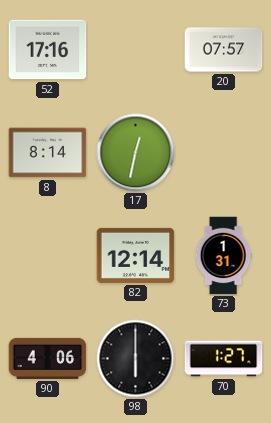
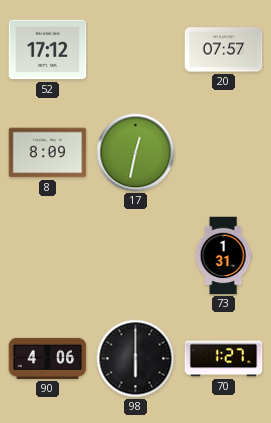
52: 17:16 -> 17:12
8: 8:14 -> 8:09
82: 12:14 -> none
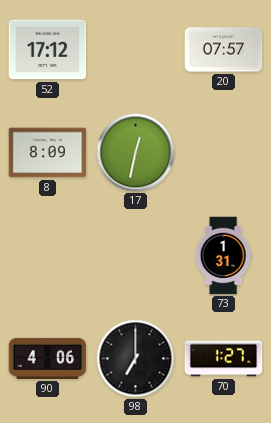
98: 6:00 -> 7:00
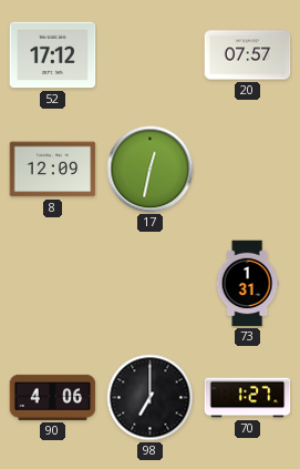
8: 8:09 -> 12:09
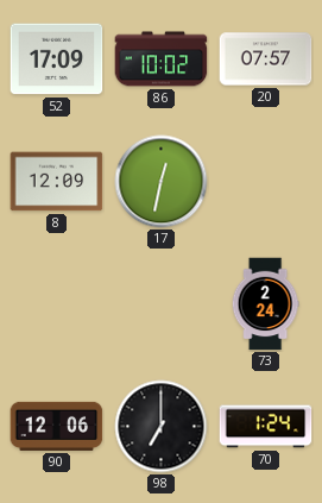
52: 17:12 -> 17:09
86: none -> 10:02
73: 1:31 -> 2:24
90: 4:06 -> 12:06
70: 1:27 -> 1:24
